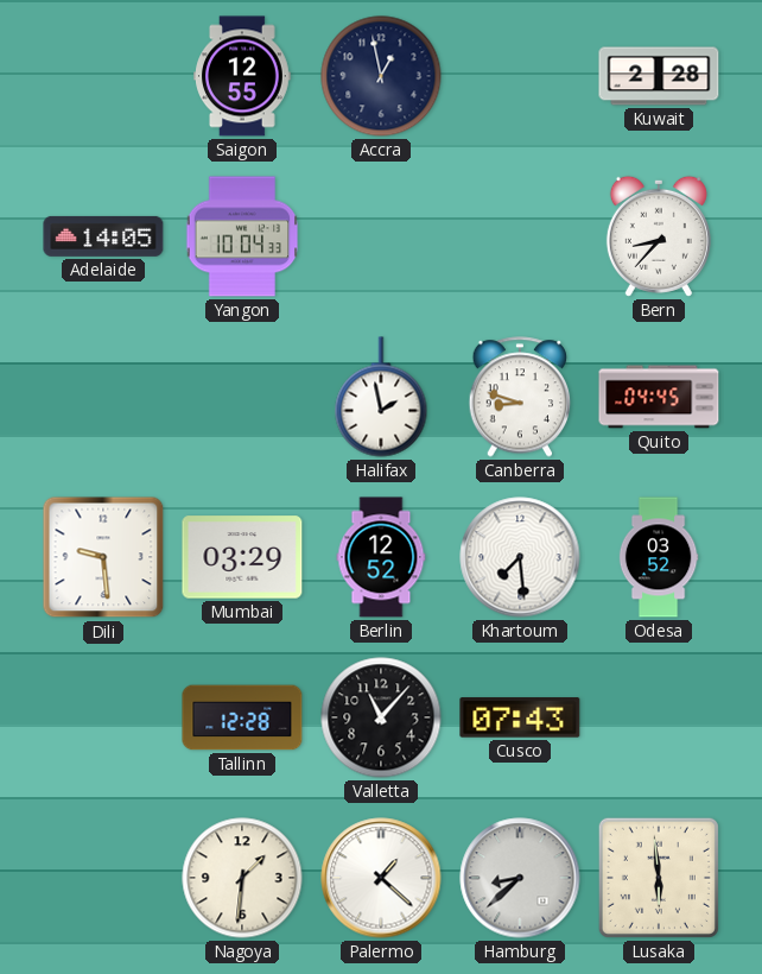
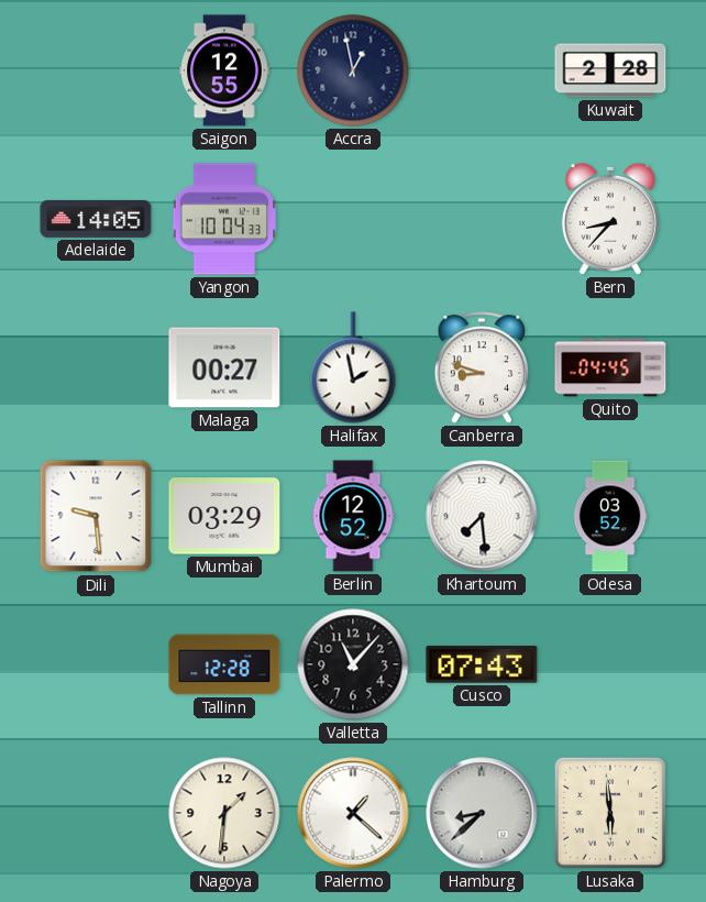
Malaga: none -> 00:27
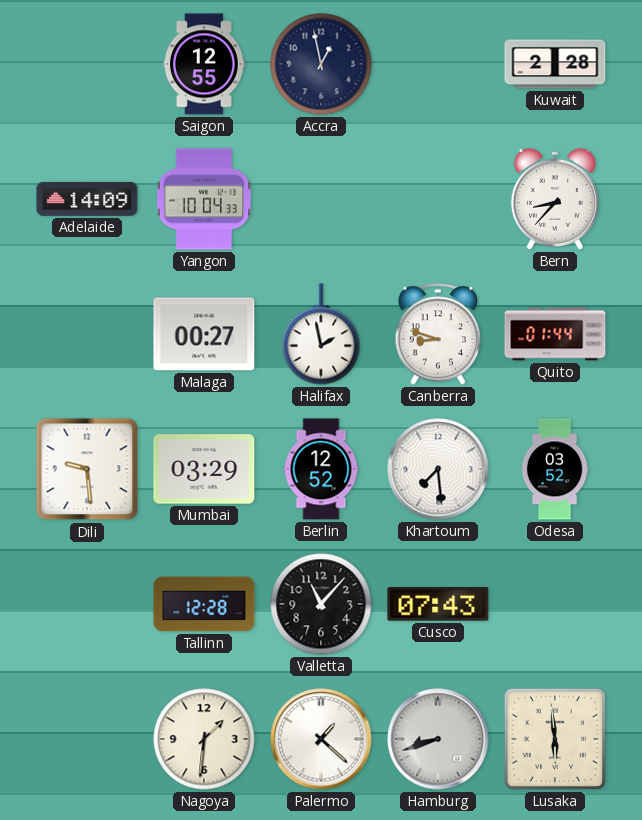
Adelaide: 14:05 -> 14:09
Quito: 04:45 -> 01:44
Hamburg: 8:38 -> 8:42
